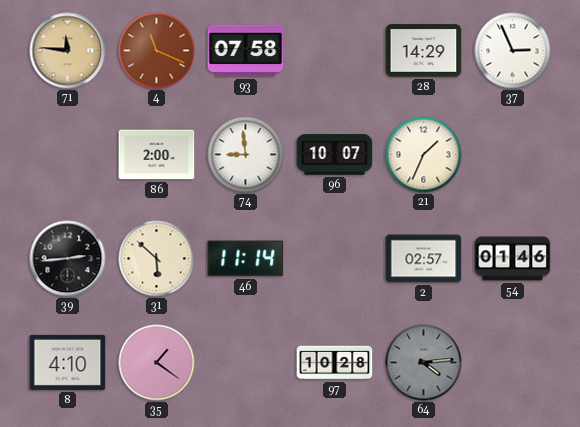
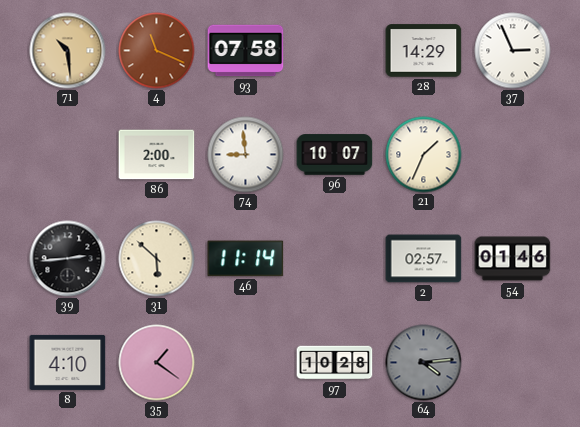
71: 11:46 -> 10:29
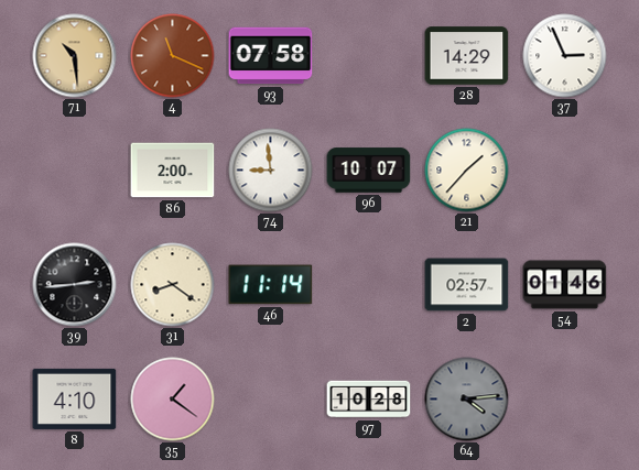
21: 1:34 -> 1:37
31: 5:52 -> 8:21
